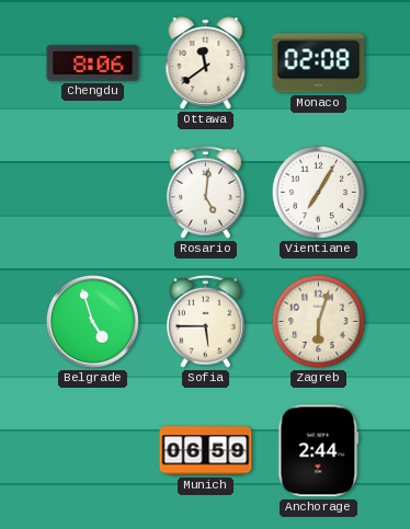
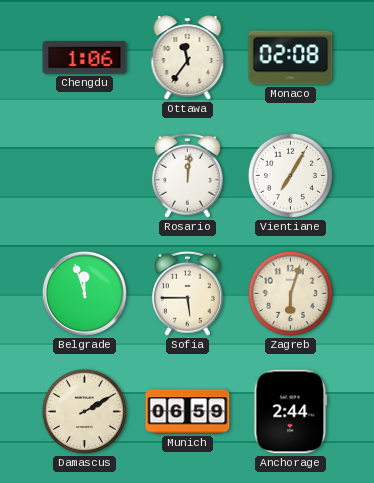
Chengdu: 8:06 -> 1:06
Ottawa: 11:39 -> 11:36
Rosario: 5:01 -> 12:01
Belgrade: 4:57 -> 11:57
Damascus: none -> 2:10
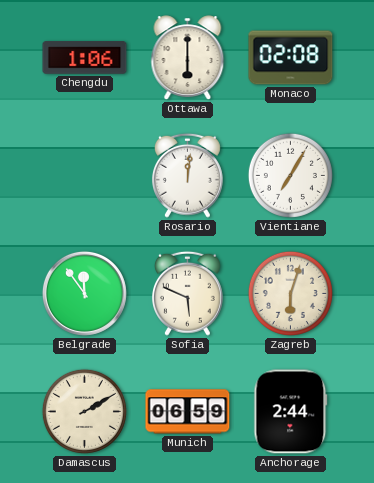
Ottawa: 11:36 -> 6:00
Belgrade: 11:57 -> 11:54
Sofia: 5:45 -> 5:49
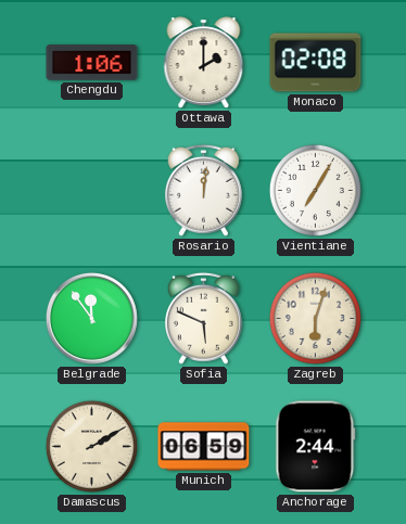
Ottawa: 6:00 -> 2:00
